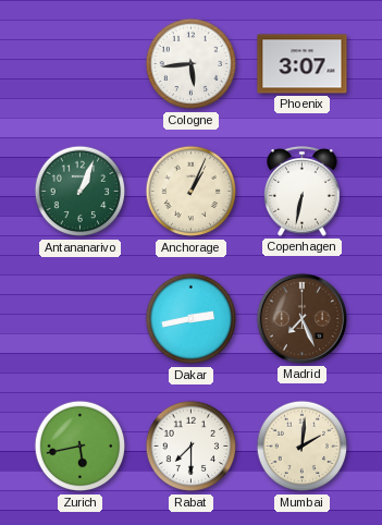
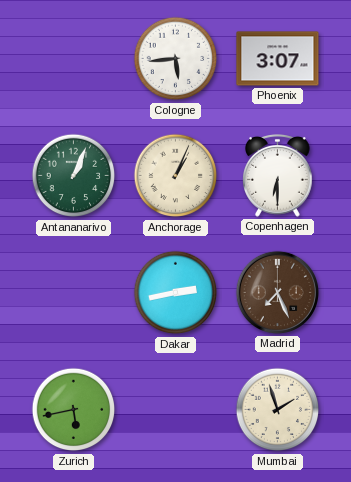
Copenhagen: 6:32 -> 6:30
Rabat: 7:30 -> none
Mumbai: 2:01 -> 1:57
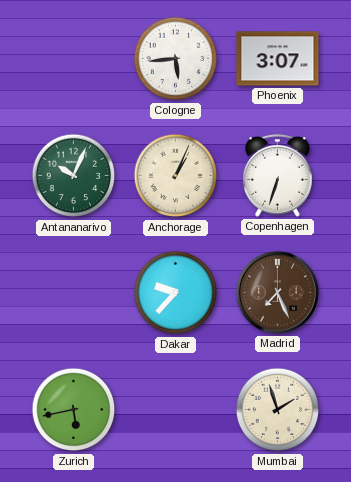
Antananarivo: 1:04 -> 10:04
Copenhagen: 6:30 -> 6:33
Dakar: 2:43 -> 9:37
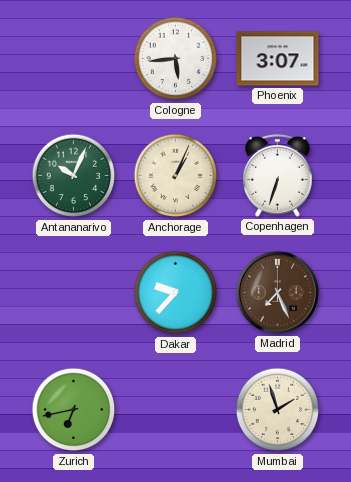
Zurich: 5:43 -> 6:43
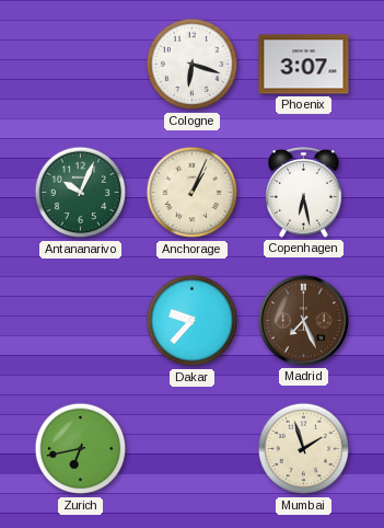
Cologne: 5:44 -> 6:18
Copenhagen: 6:33 -> 6:28
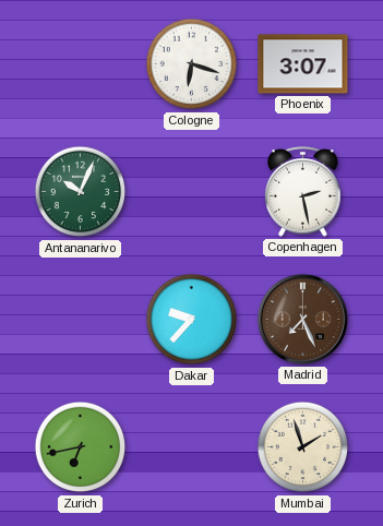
Anchorage: 1:04 -> none
Copenhagen: 6:28 -> 2:28
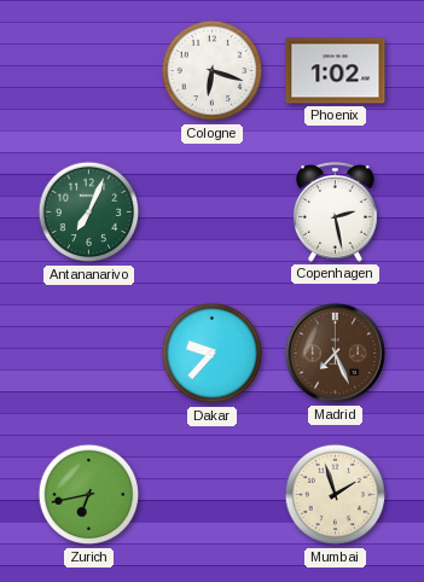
Phoenix: 3:07 -> 1:02
Antananarivo: 10:04 -> 7:04
